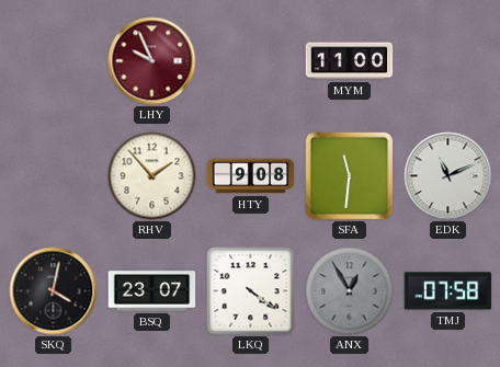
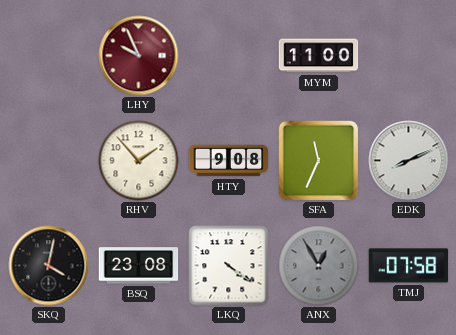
SFA: 11:31 -> 11:34
EDK: 11:11 -> 8:11
BSQ: 23:07 -> 23:08
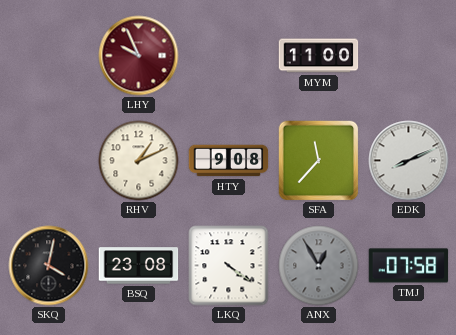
RHV: 1:53 -> 1:11
SFA: 11:34 -> 11:37
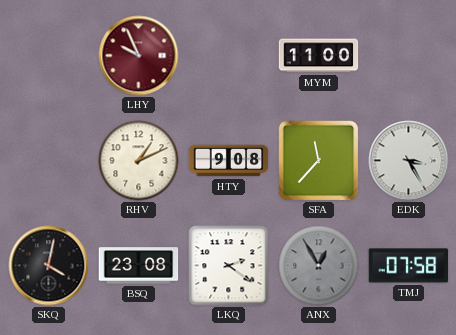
EDK: 8:11 -> 3:25
LKQ: 4:21 -> 2:21
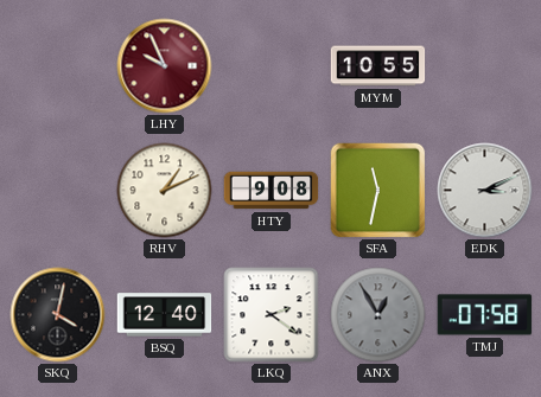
MYM: 11:00 -> 10:55
SFA: 11:37 -> 11:32
EDK: 3:25 -> 3:11
BSQ: 23:08 -> 12:40
